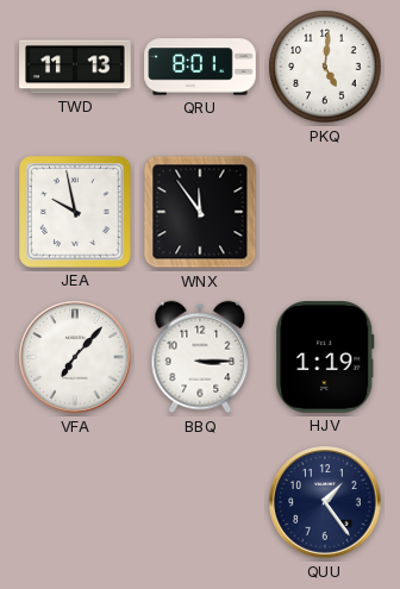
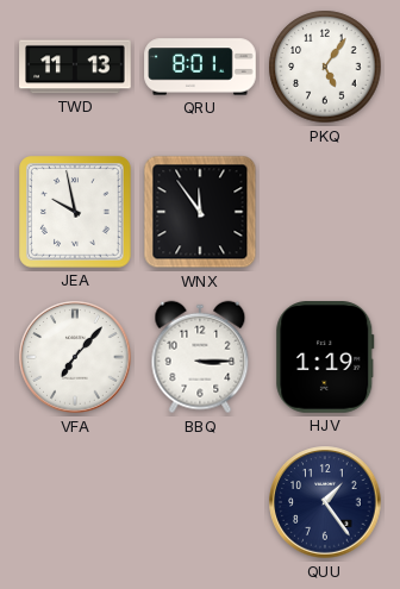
PKQ: 5:01 -> 5:06
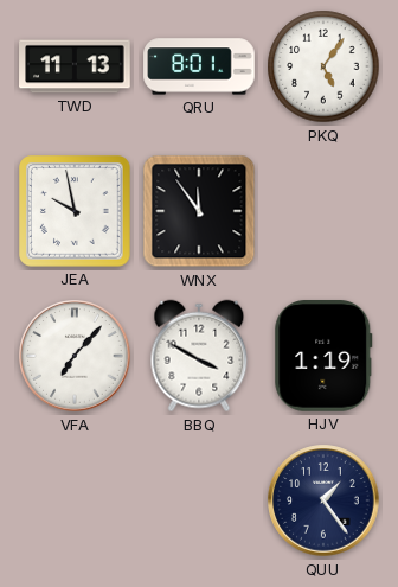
BBQ: 3:15 -> 3:50
